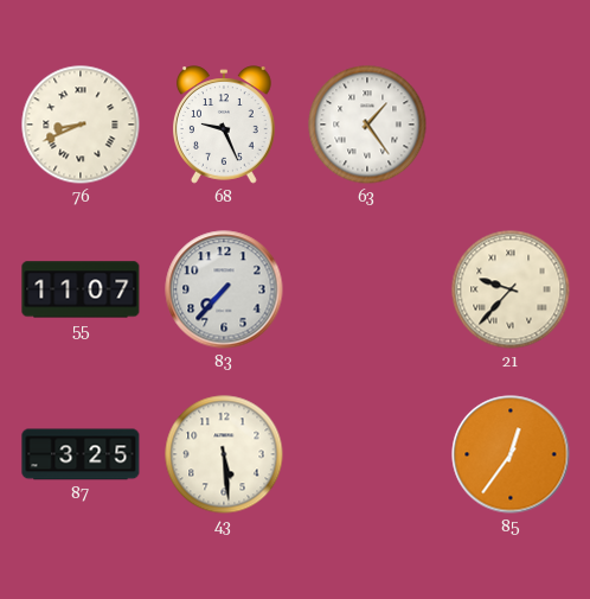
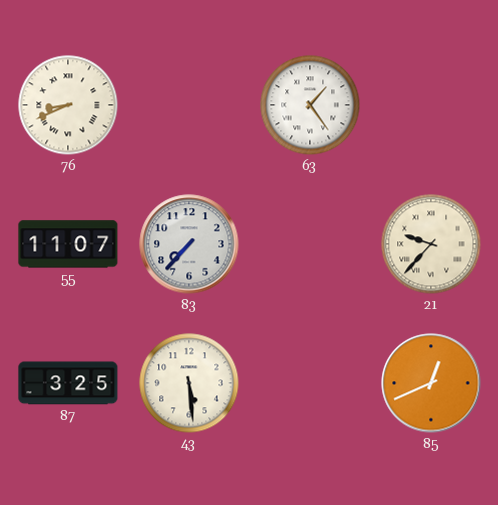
68: 9:26 -> none
85: 12:36 -> 12:41
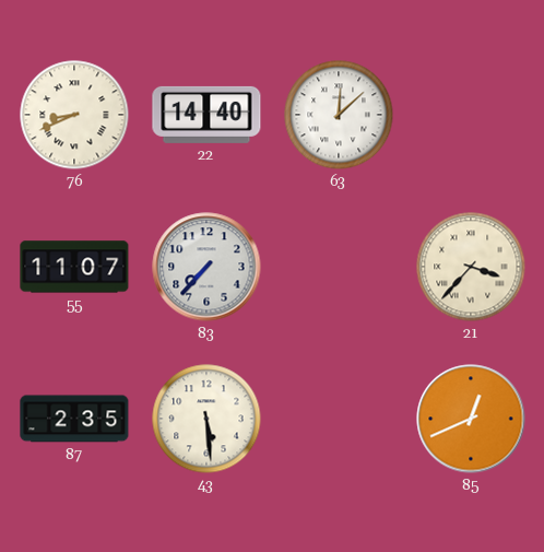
22: none -> 14:40
63: 1:24 -> 12:08
21: 9:37 -> 3:37
87: 3:25 -> 2:35
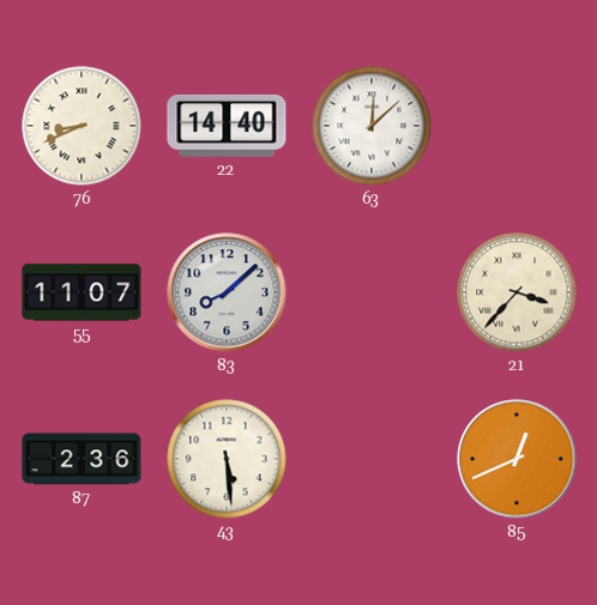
83: 7:37 -> 8:08
87: 2:35 -> 2:36
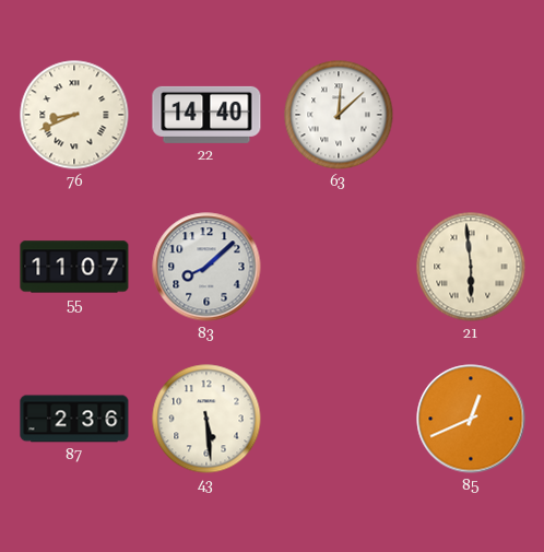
21: 3:37 -> 5:59
